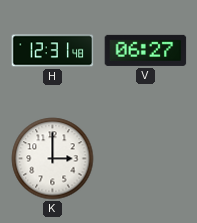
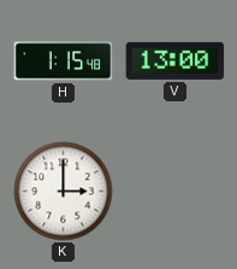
H: 12:31 -> 1:15
V: 06:27 -> 13:00
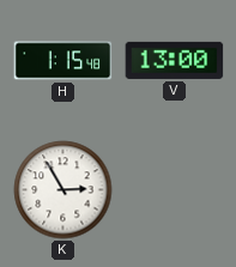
K: 3:00 -> 2:55
